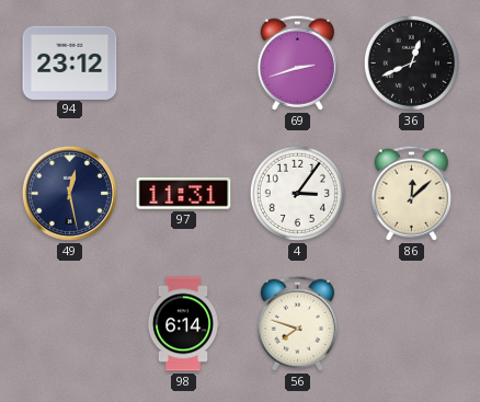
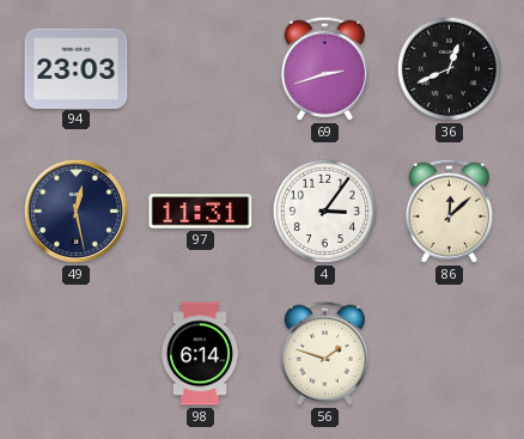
94: 23:12 -> 23:03
56: 7:48 -> 1:48
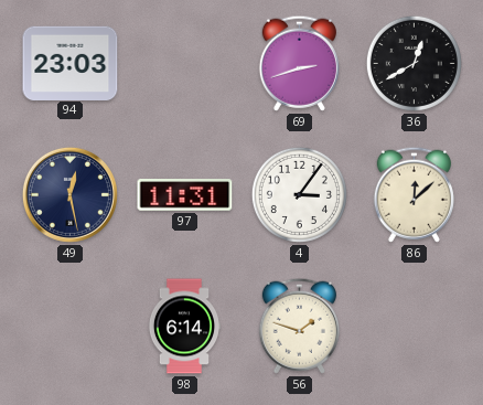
36: 12:41 -> 12:40
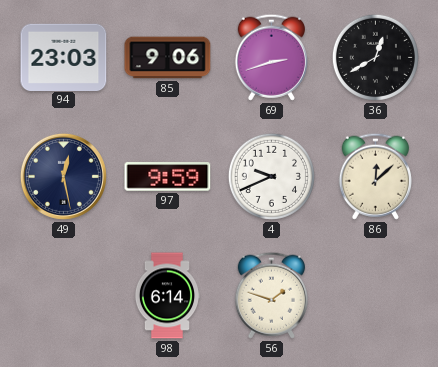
85: none -> 9:06
97: 11:31 -> 9:59
4: 3:06 -> 9:41
